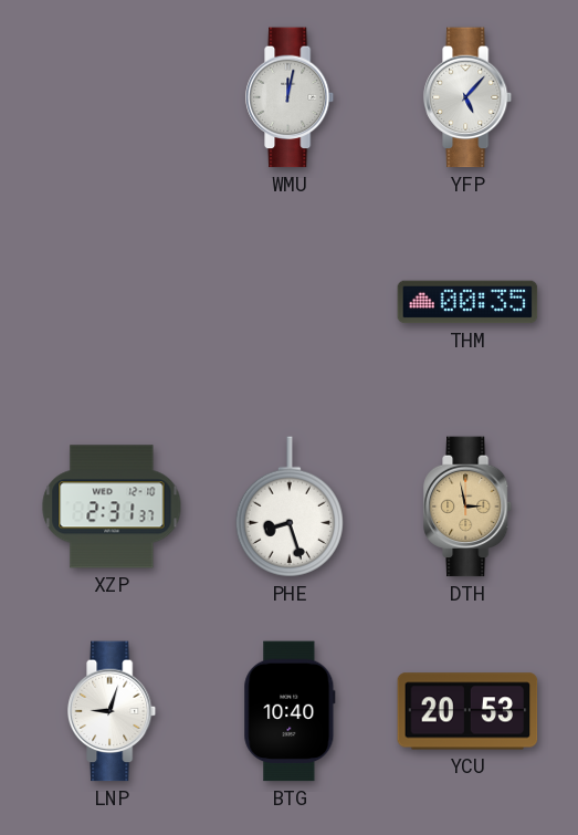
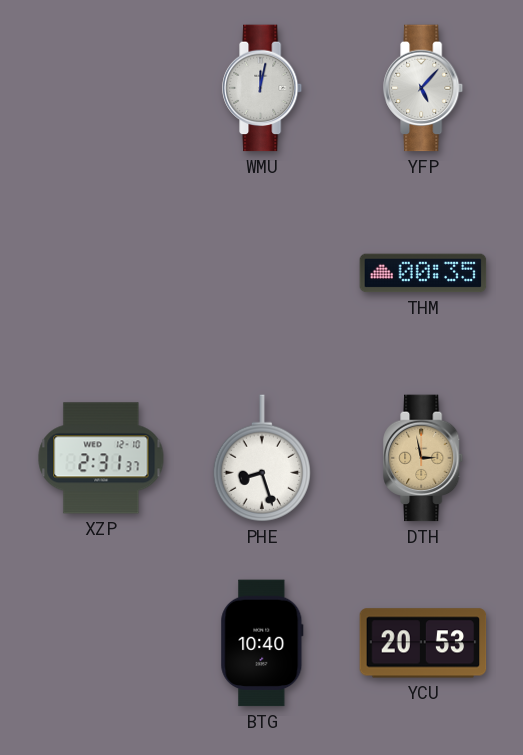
LNP: 9:03 -> none
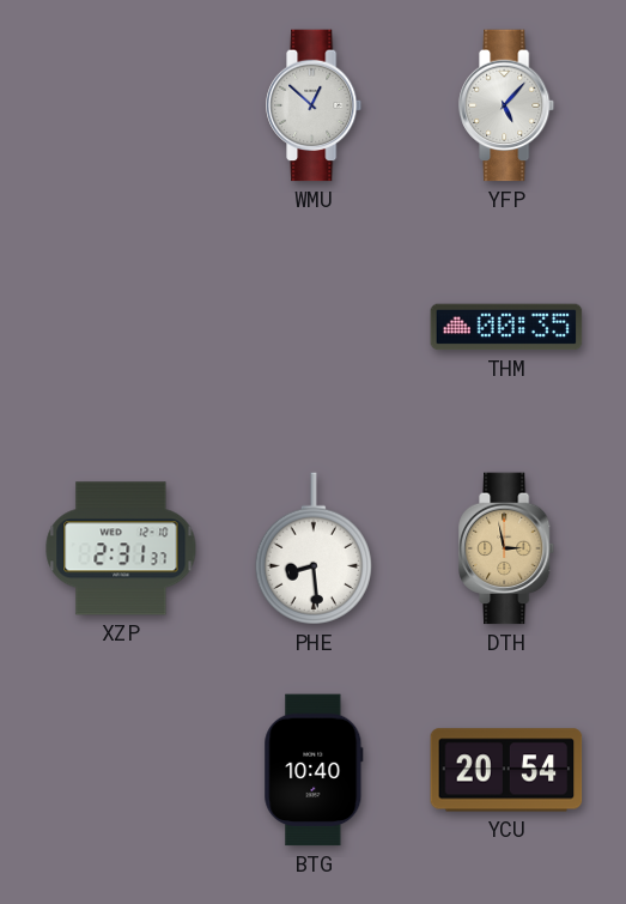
WMU: 12:02 -> 12:52
PHE: 8:27 -> 8:29
YCU: 20:53 -> 20:54
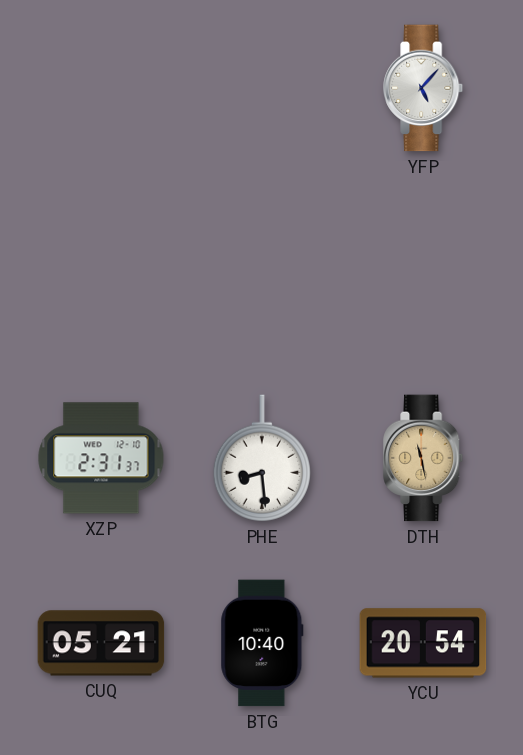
WMU: 12:52 -> none
THM: 00:35 -> none
DTH: 2:58 -> 11:28
CUQ: none -> 05:21
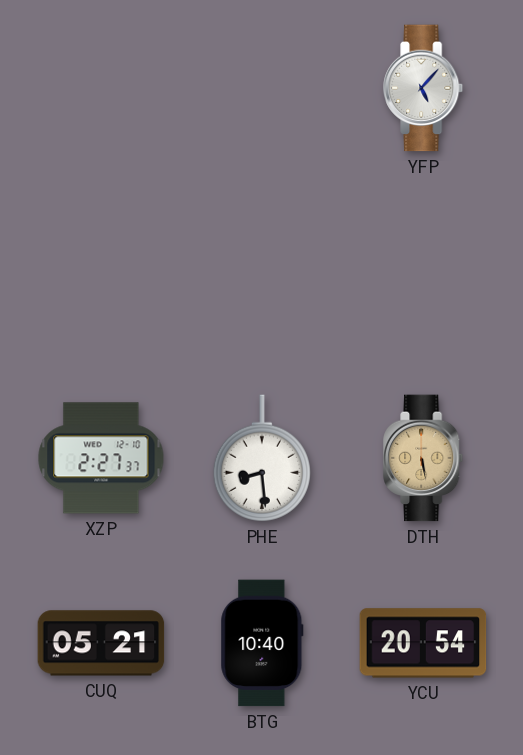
XZP: 2:31 -> 2:27
DTH: 11:28 -> 5:28
